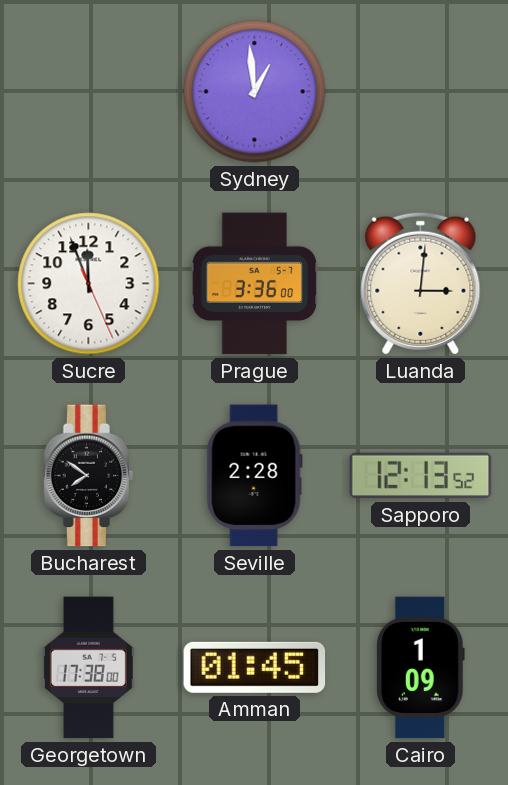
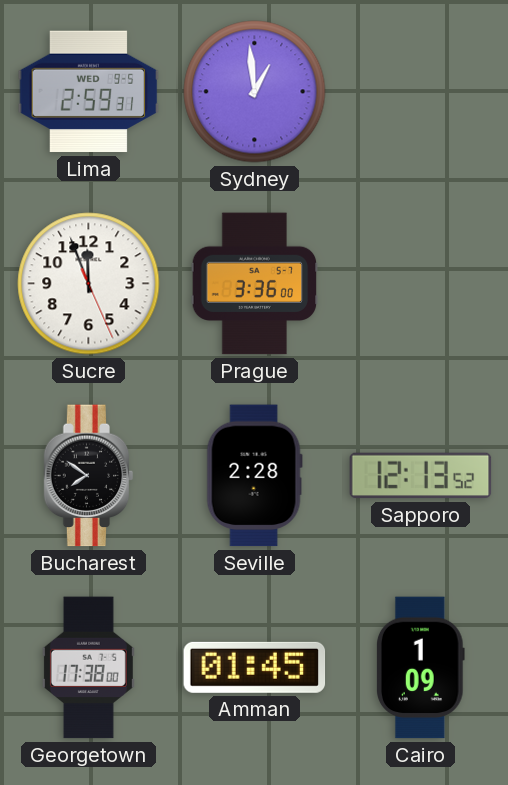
Lima: none -> 2:59
Luanda: 3:01 -> none
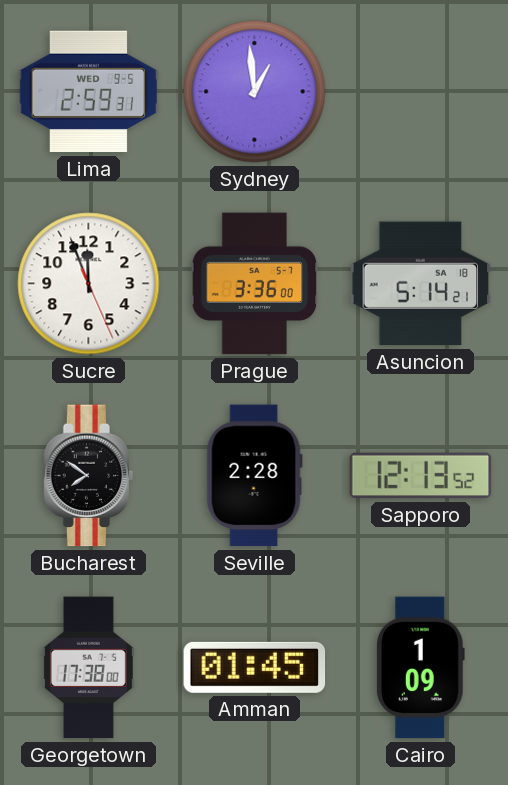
Asuncion: none -> 5:14
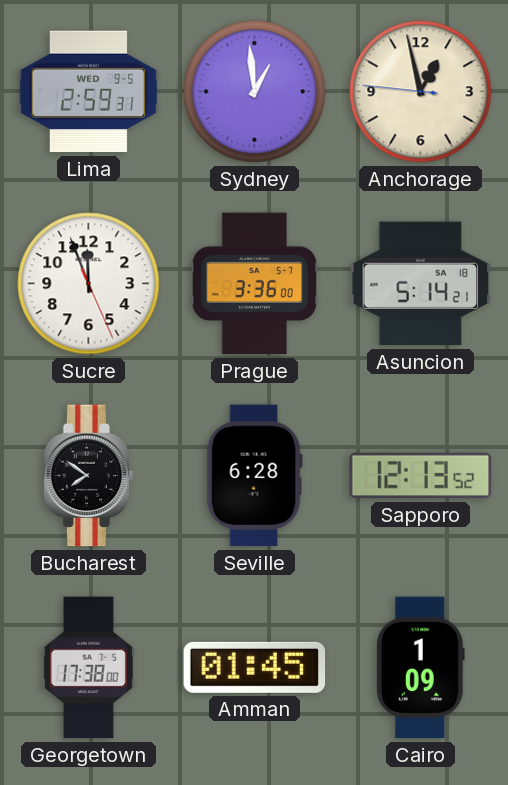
Anchorage: none -> 12:57
Seville: 2:28 -> 6:28
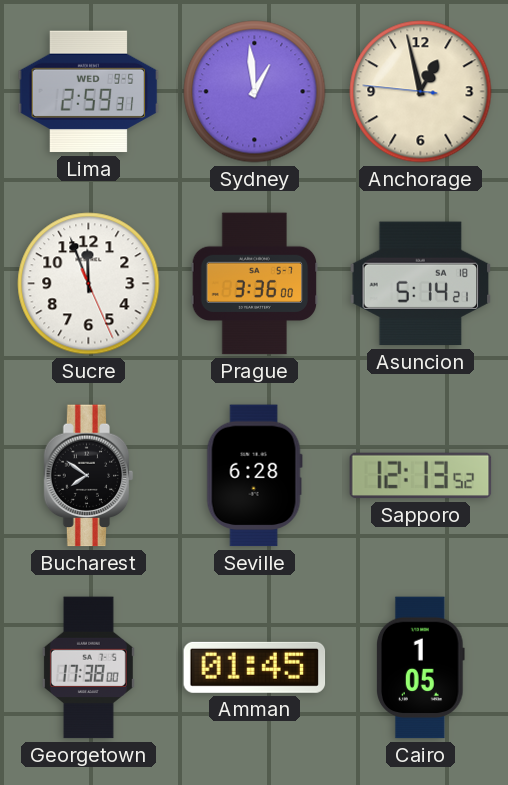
Cairo: 1:09 -> 1:05
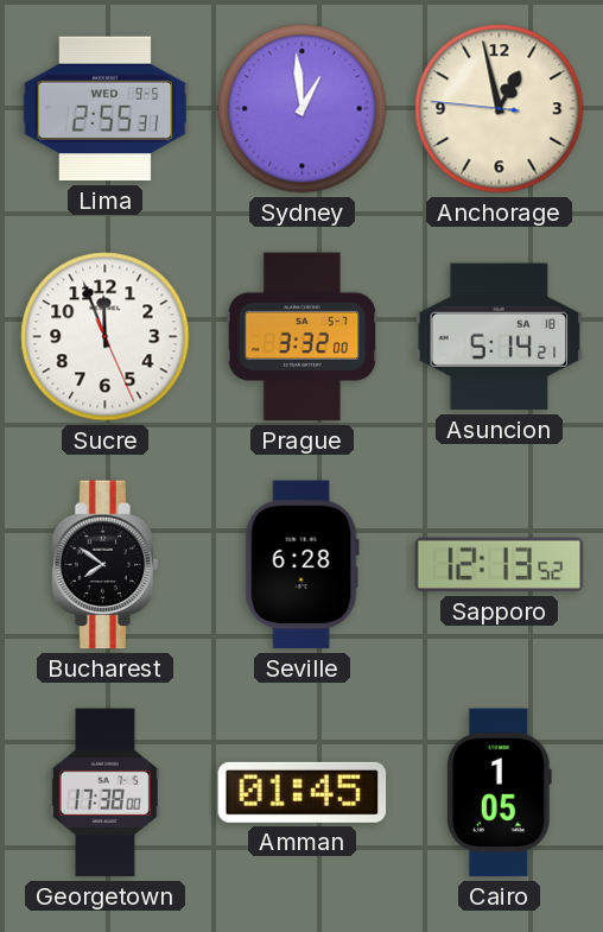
Lima: 2:59 -> 2:55
Prague: 3:36 -> 3:32
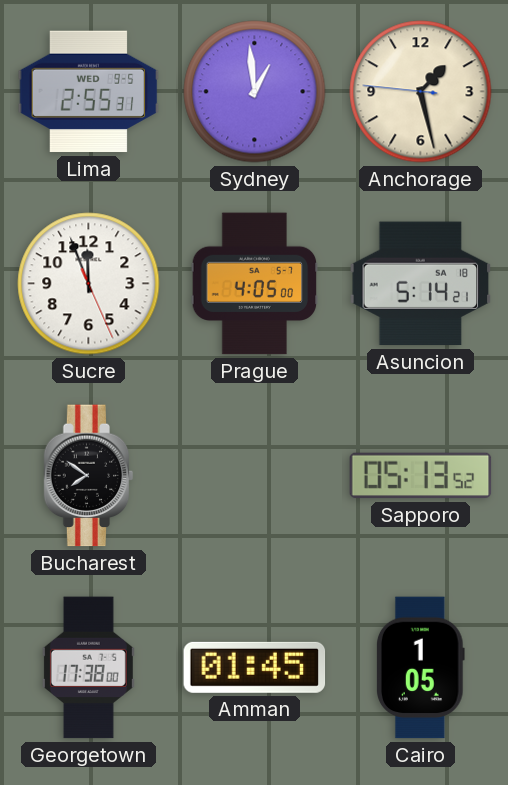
Anchorage: 12:57 -> 1:27
Prague: 3:32 -> 4:05
Seville: 6:28 -> none
Sapporo: 12:13 -> 05:13
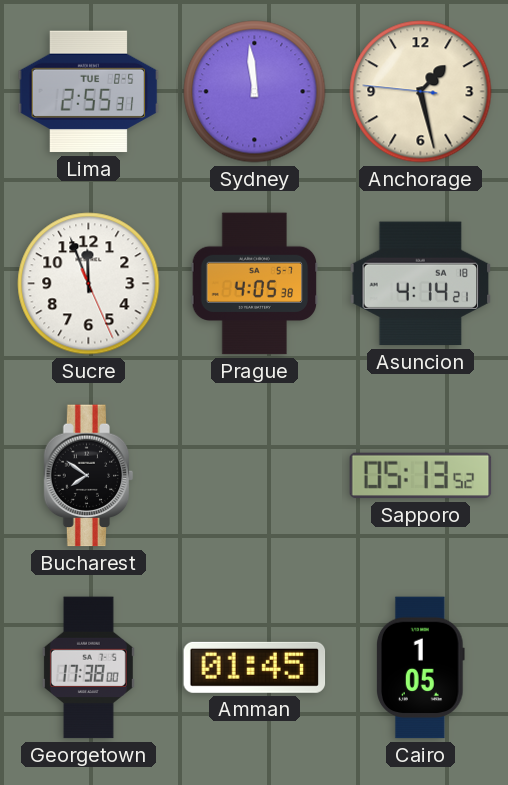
Lima date: WED 9-5 -> TUE 8-5
Sydney: 12:59 -> 11:59
Prague: 4:05:00 -> 4:05:38
Asuncion: 5:14 -> 4:14
